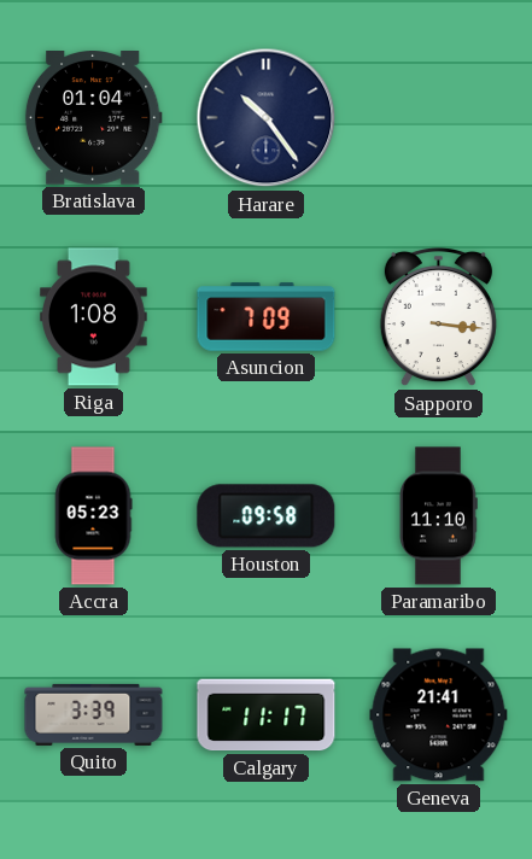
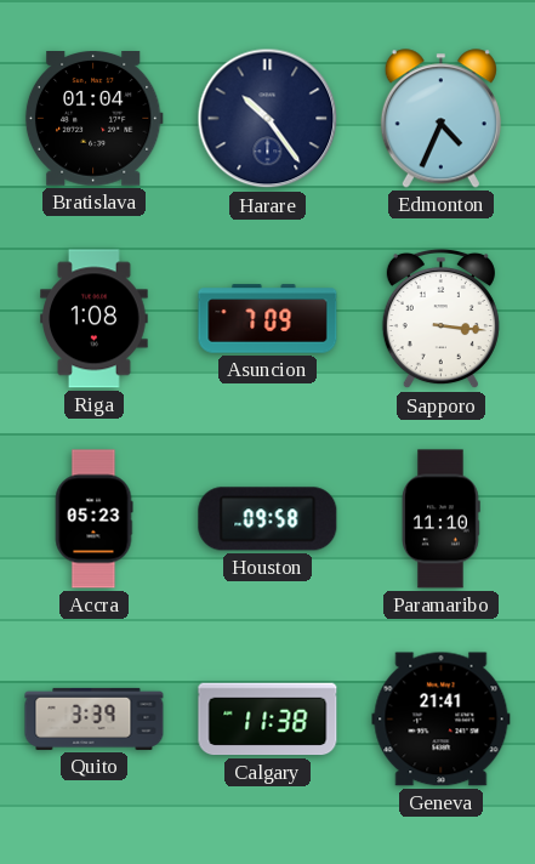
Edmonton: none -> 4:34
Calgary: 11:17 -> 11:38
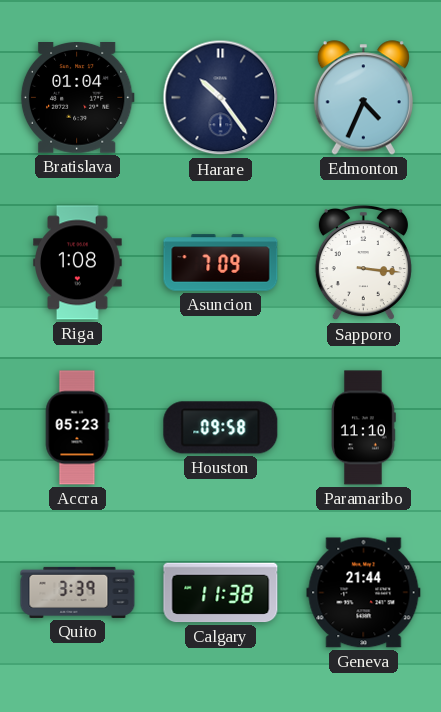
Geneva: 21:41 -> 21:44
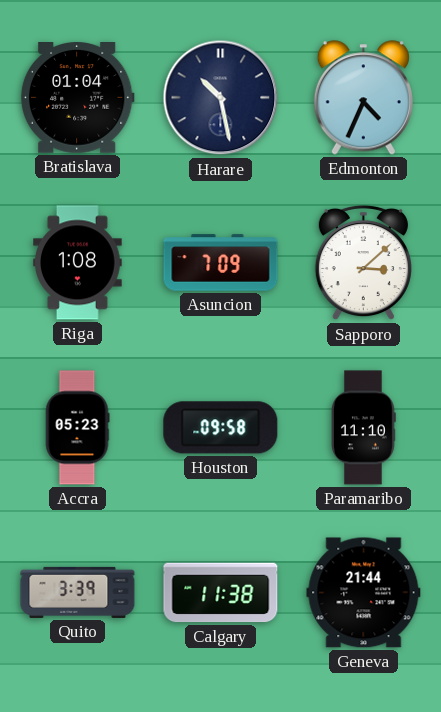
Harare: 10:24 -> 10:28
Sapporo: 3:16 -> 3:08
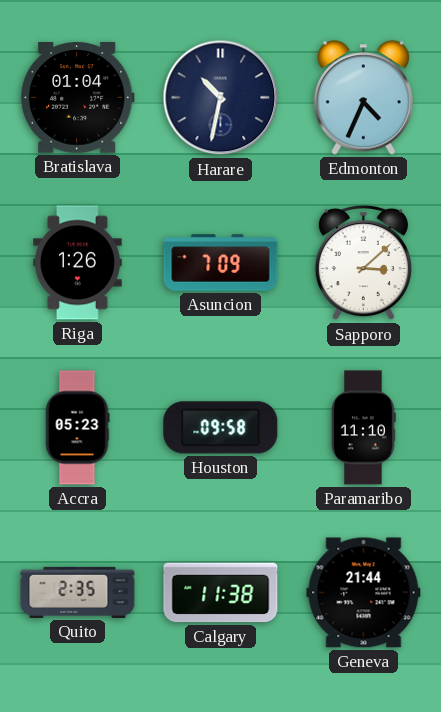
Harare: 10:28 -> 10:32
Riga: 1:08 -> 1:26
Quito: 3:39 -> 2:35
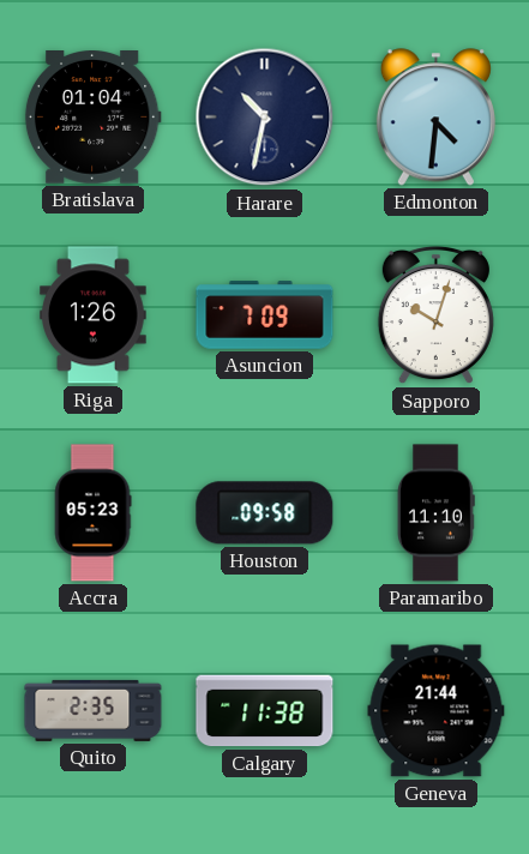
Edmonton: 4:34 -> 4:31
Sapporo: 3:08 -> 10:03
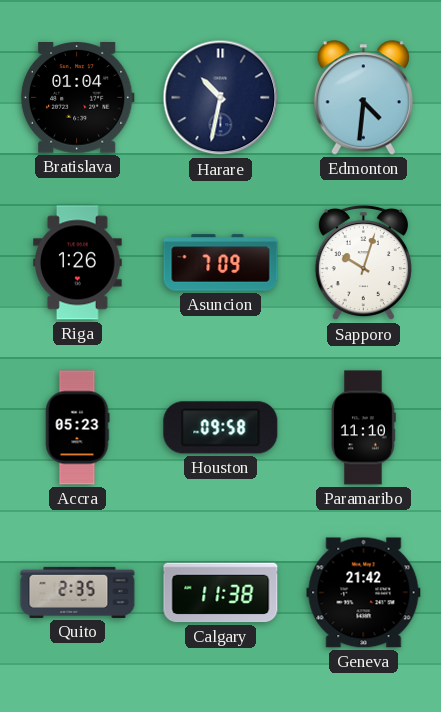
Geneva: 21:44 -> 21:42
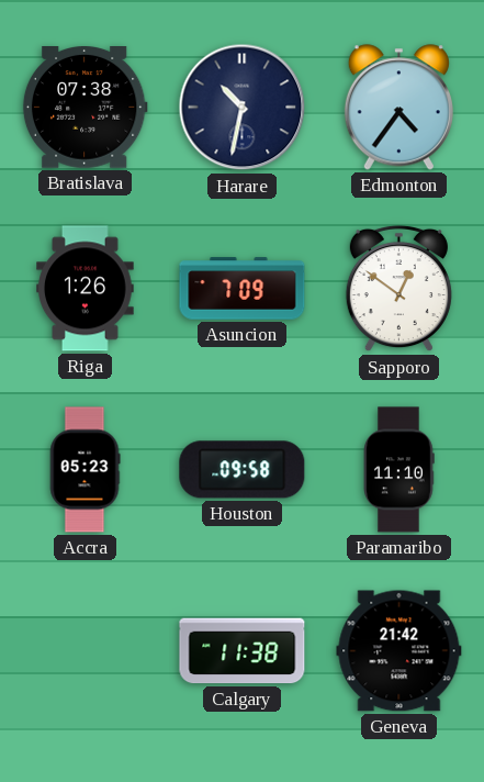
Bratislava: 01:04 -> 07:38
Edmonton: 4:31 -> 4:36
Sapporo: 10:03 -> 12:51
Quito: 2:35 -> none
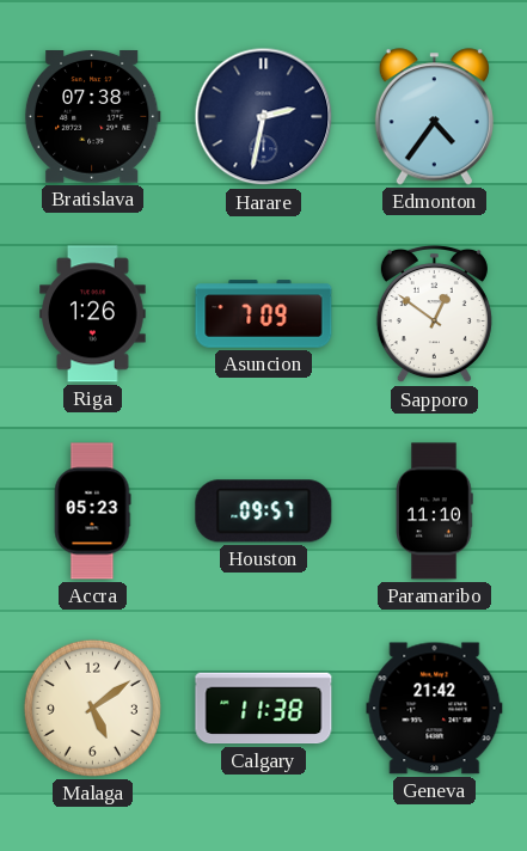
Harare: 10:32 -> 2:32
Houston: 09:58 -> 09:57
Malaga: none -> 5:09
